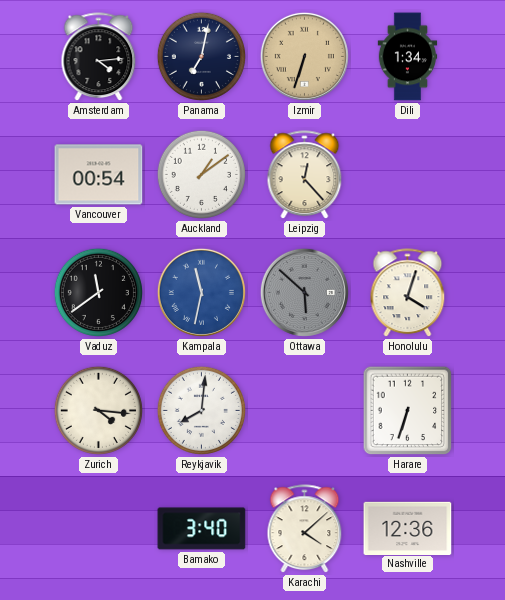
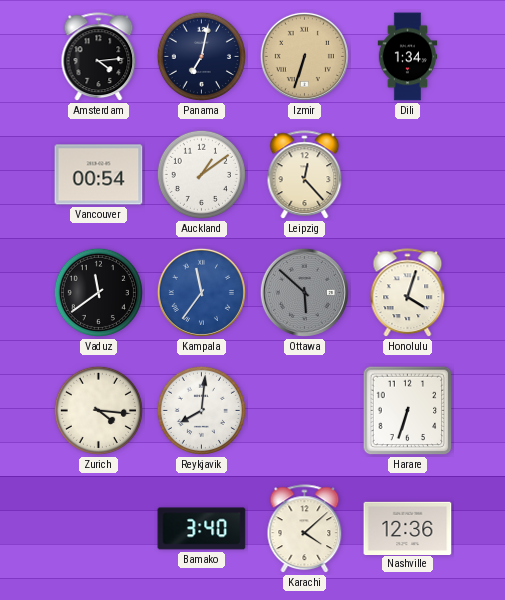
Kampala: 11:32 -> 11:36
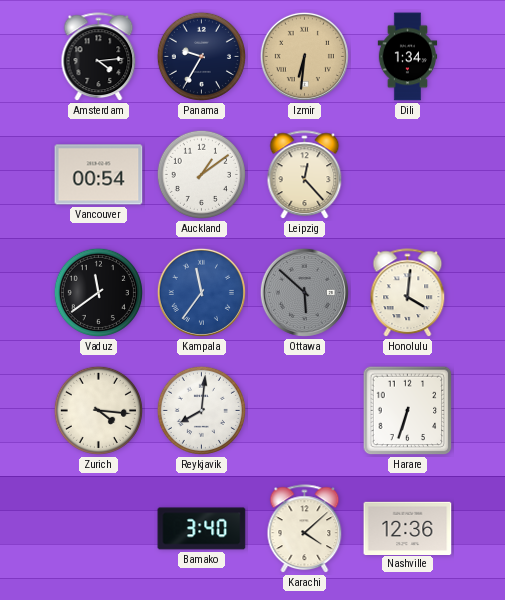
Panama: 7:02 -> 9:35
Izmir: 6:33 -> 6:31
Honolulu: 4:03 -> 4:01
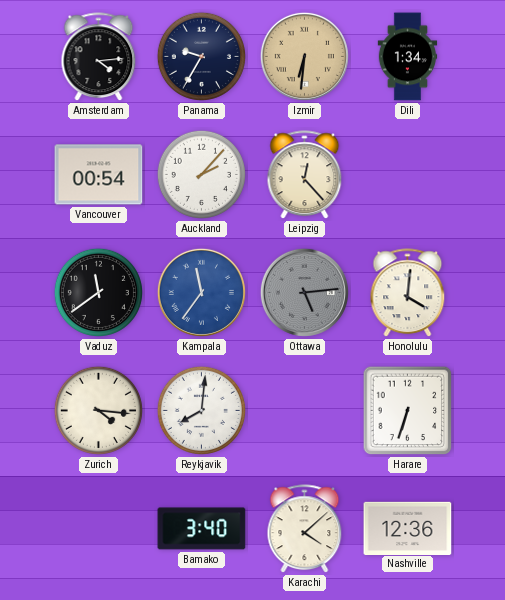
Auckland: 1:09 -> 2:07
Ottawa: 5:52 -> 5:14
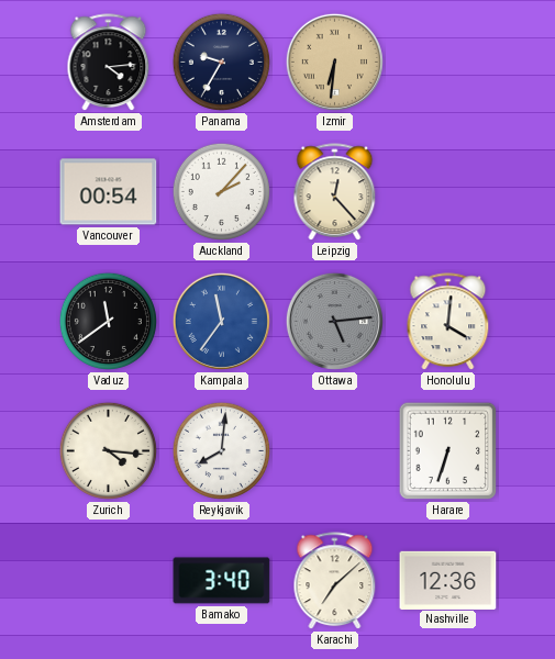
Dili: 1:34 -> none
Karachi: 4:08 -> 7:08
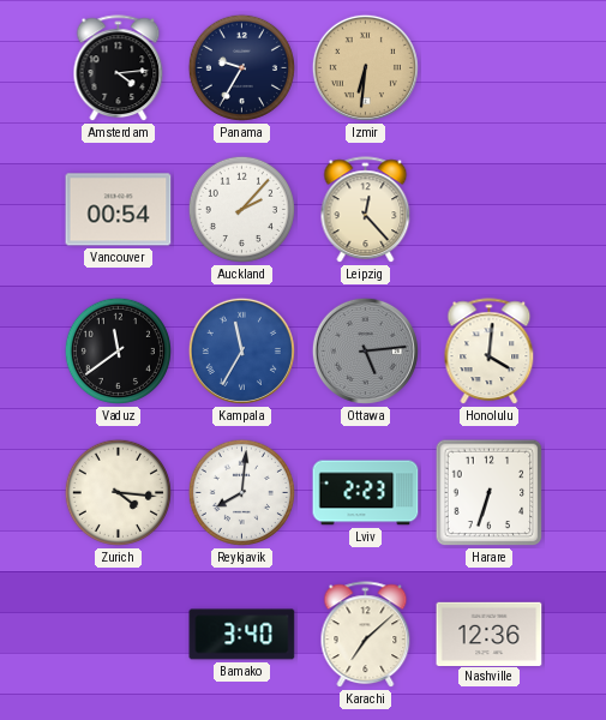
Kampala: 11:36 -> 11:35
Lviv: none -> 2:23
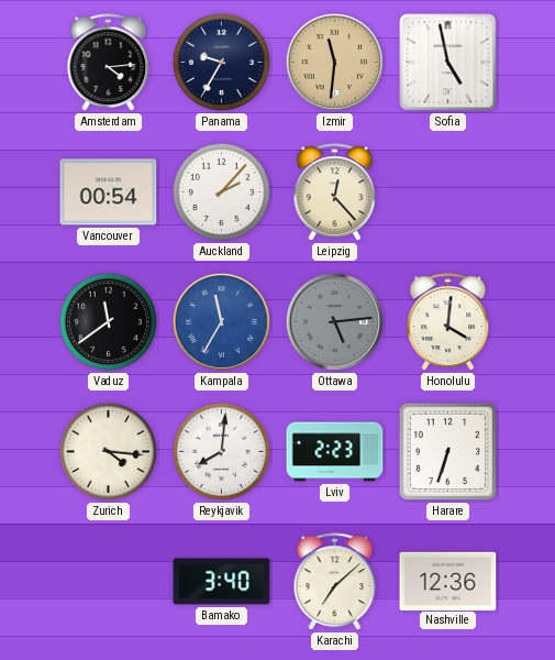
Izmir: 6:31 -> 11:31
Sofia: none -> 4:58
